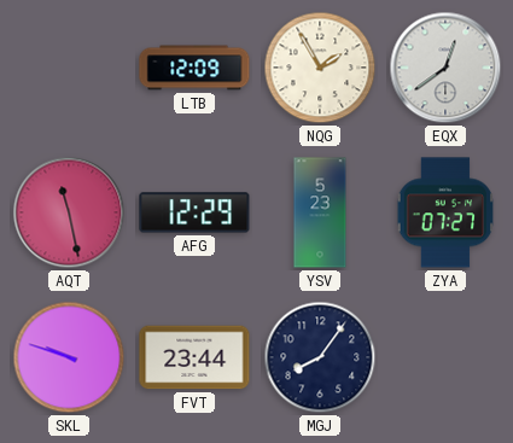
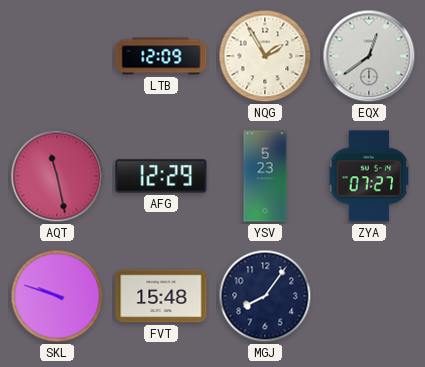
FVT: 23:44 -> 15:48
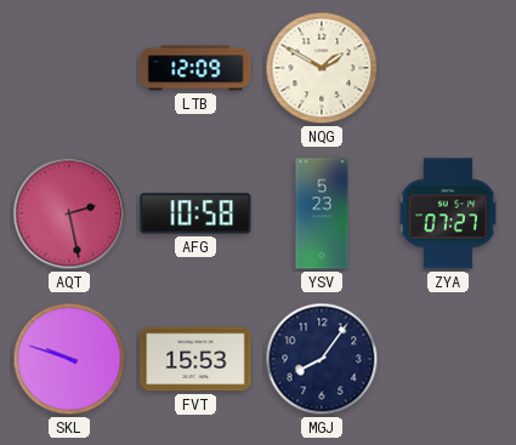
NQG: 1:55 -> 1:50
EQX: 12:39 -> none
AQT: 11:28 -> 2:28
AFG: 12:29 -> 10:58
FVT: 15:48 -> 15:53
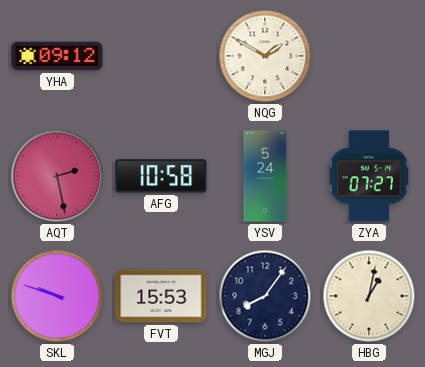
YHA: none -> 09:12
LTB: 12:09 -> none
YSV: 5:23 -> 5:24
HBG: none -> 1:02
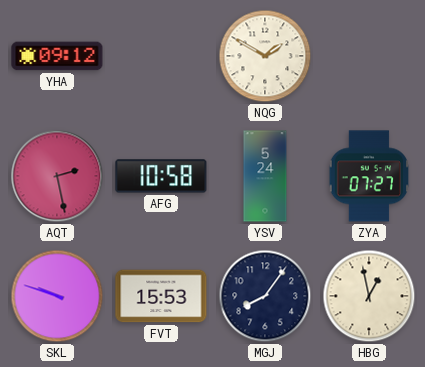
HBG: 1:02 -> 12:58
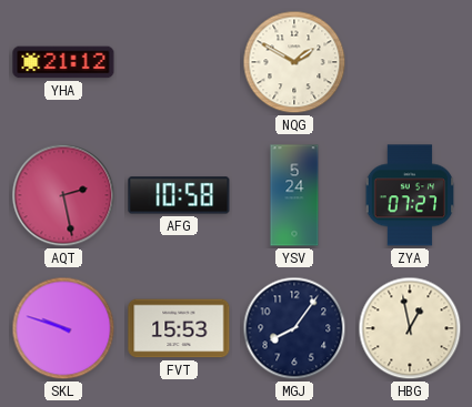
YHA: 09:12 -> 21:12
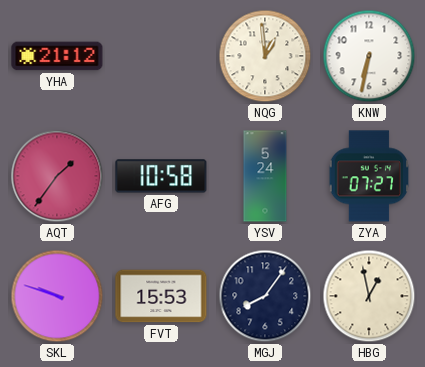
NQG: 1:50 -> 12:59
KNW: none -> 6:32
AQT: 2:28 -> 1:36
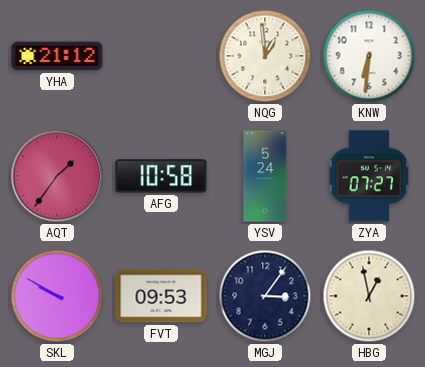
KNW: 6:32 -> 6:31
SKL: 9:48 -> 9:50
FVT: 15:53 -> 09:53
MGJ: 8:06 -> 3:06
